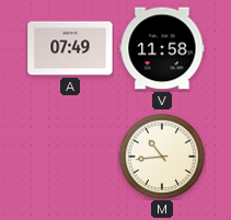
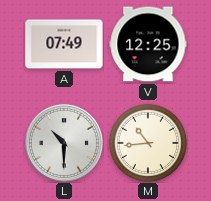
V: 11:58 -> 12:25
L: none -> 10:30
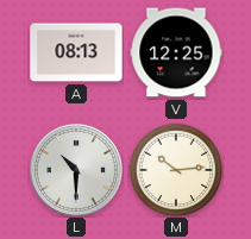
A: 07:49 -> 08:13
M: 10:44 -> 10:14
